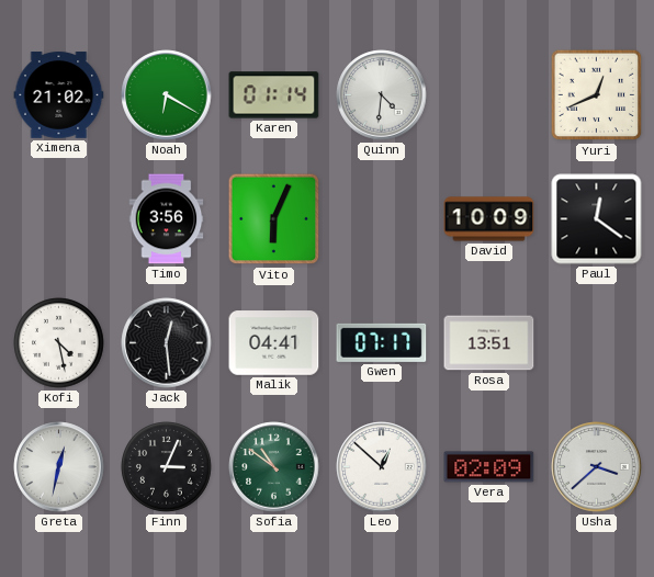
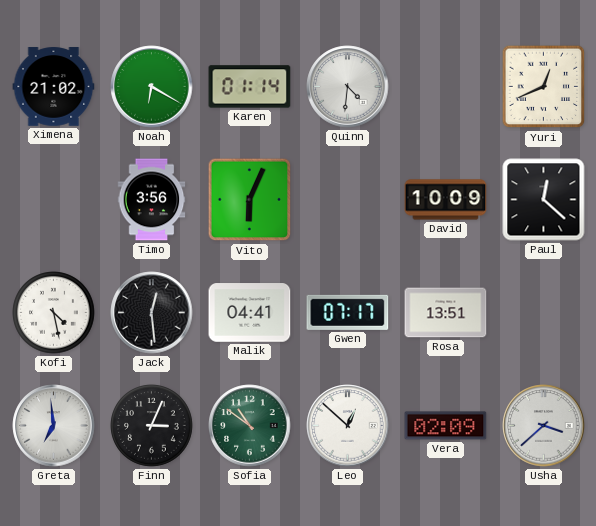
Paul: 12:21 -> 12:22
Greta: 12:32 -> 6:59
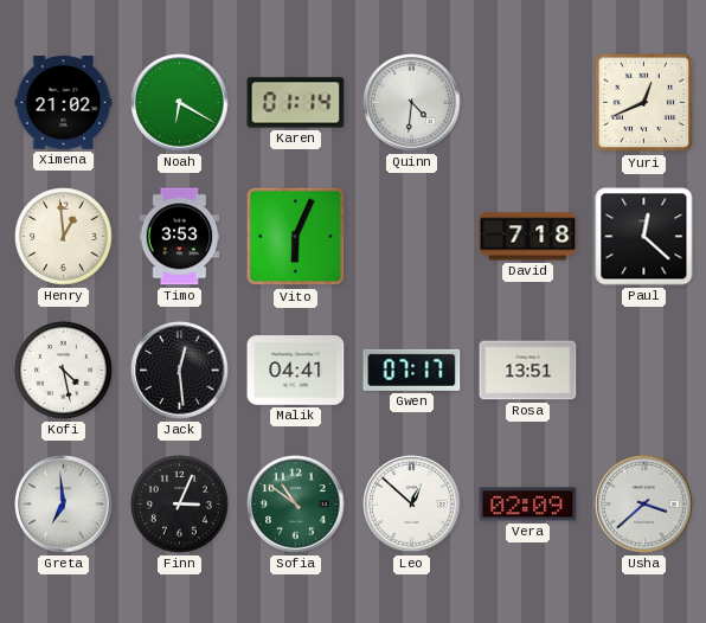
Henry: none -> 12:59
Timo: 3:56 -> 3:53
David: 10:09 -> 7:18
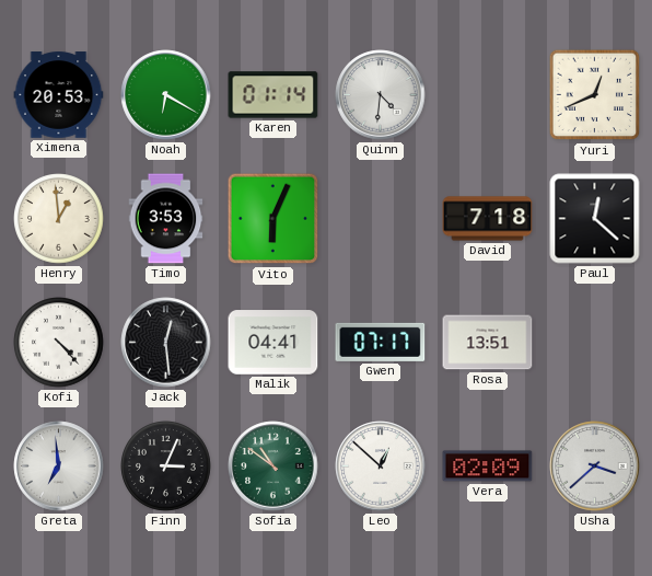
Ximena: 21:02 -> 20:53
Kofi: 4:28 -> 4:23
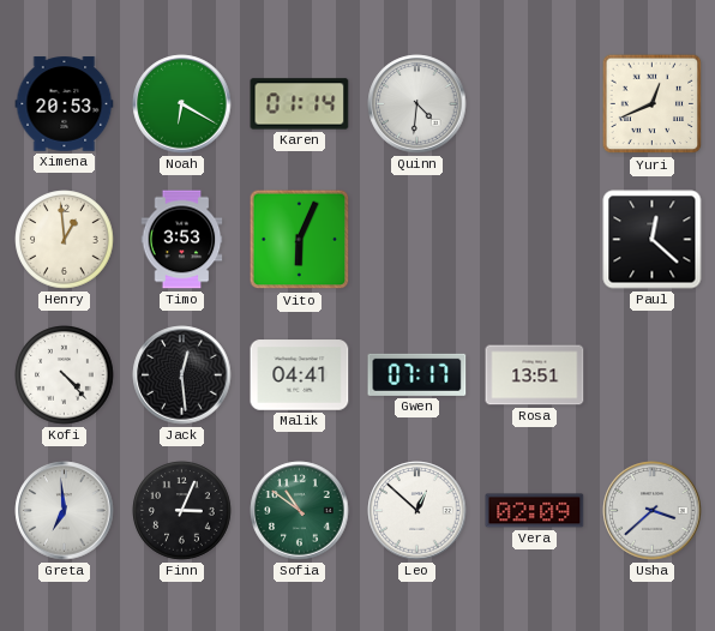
David: 7:18 -> none
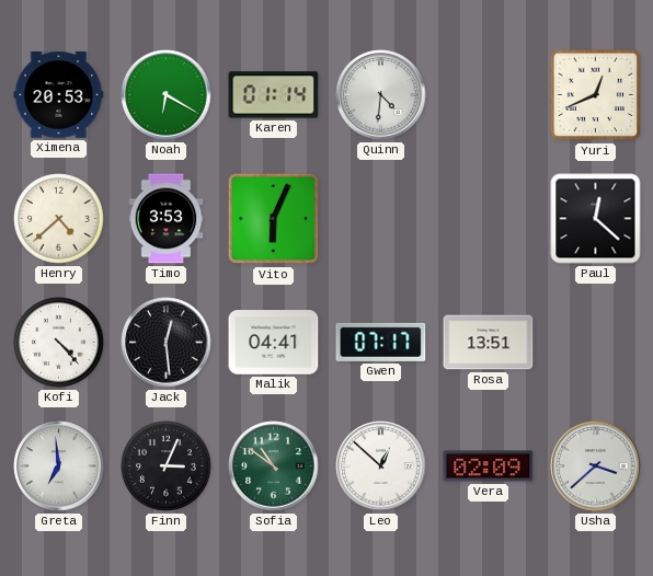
Henry: 12:59 -> 4:38
